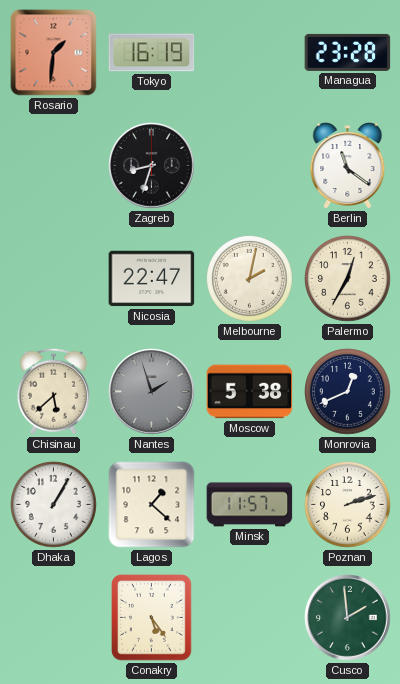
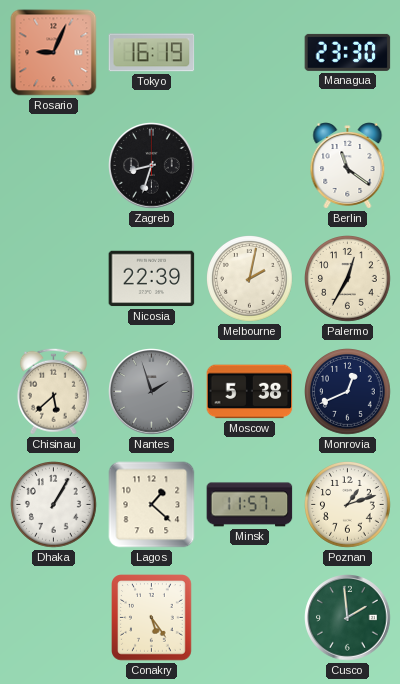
Rosario: 1:31 -> 9:04
Managua: 23:28 -> 23:30
Nicosia: 22:47 -> 22:39
Poznan: 2:12 -> 1:12
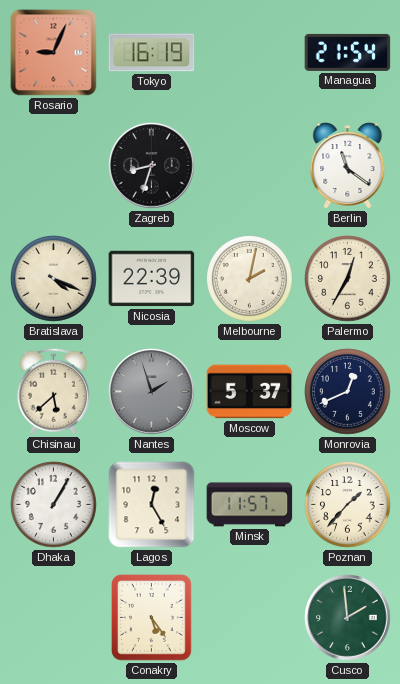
Managua: 23:30 -> 21:54
Bratislava: none -> 4:19
Moscow: 5:38 -> 5:37
Lagos: 1:22 -> 12:25
Poznan: 1:12 -> 1:37
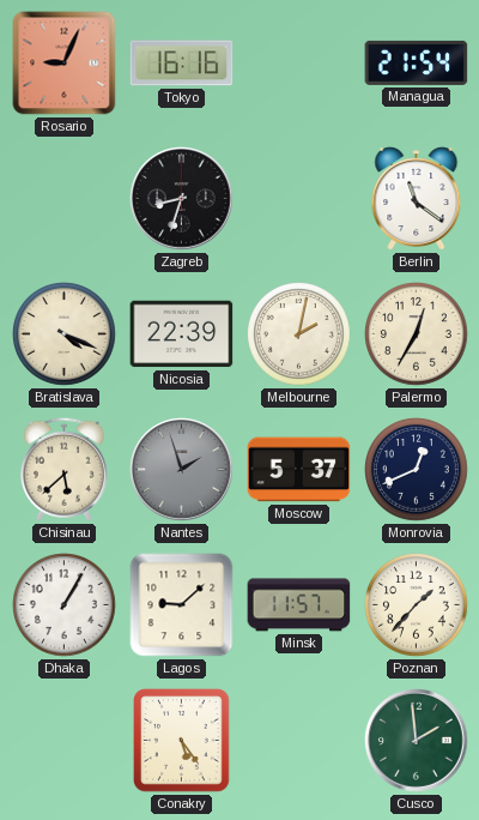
Tokyo: 16:19 -> 16:16
Lagos: 12:25 -> 9:08
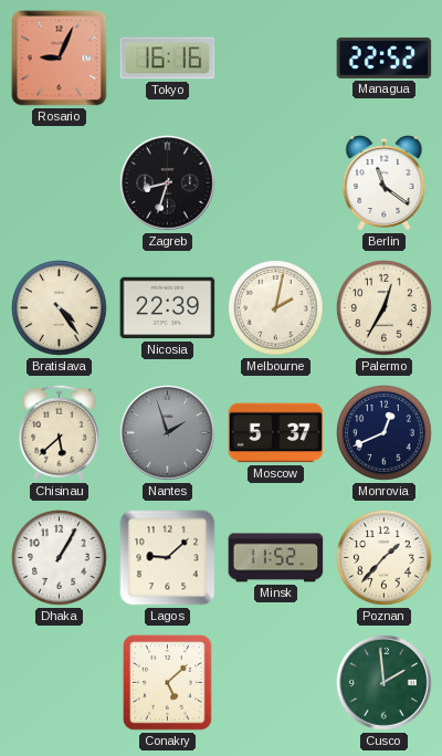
Managua: 21:54 -> 22:52
Bratislava: 4:19 -> 4:24
Minsk: 11:57 -> 11:52
Conakry: 5:24 -> 5:08
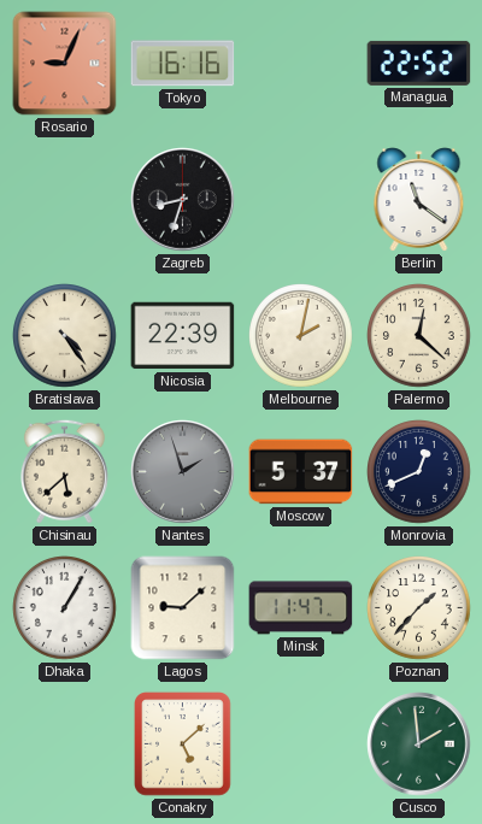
Palermo: 12:35 -> 12:22
Minsk: 11:52 -> 11:47
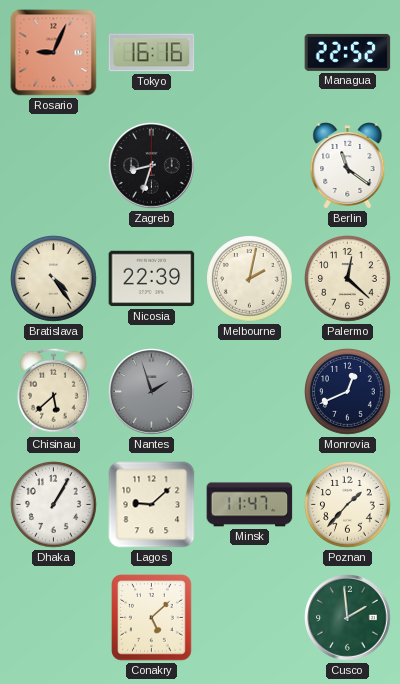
Moscow: 5:37 -> none
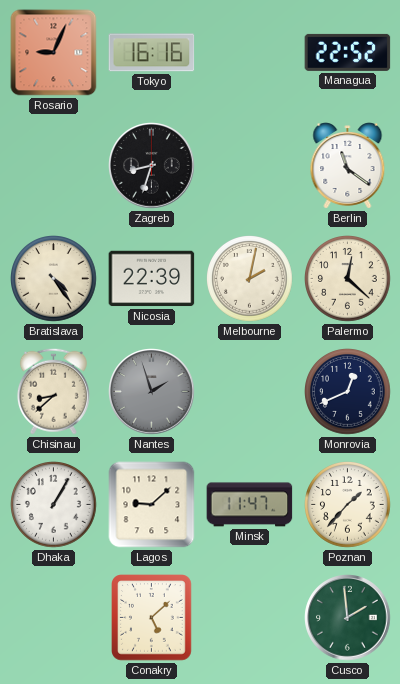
Chisinau: 5:38 -> 8:38
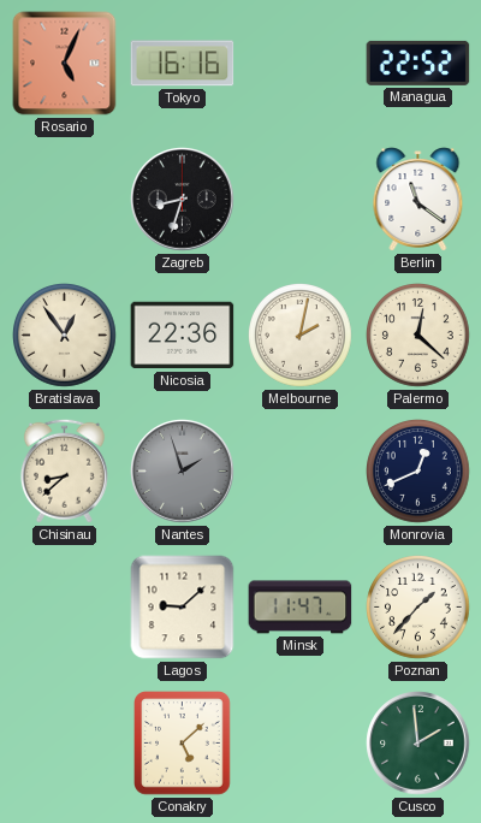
Rosario: 9:04 -> 5:04
Bratislava: 4:24 -> 12:54
Nicosia: 22:39 -> 22:36
Dhaka: 1:05 -> none
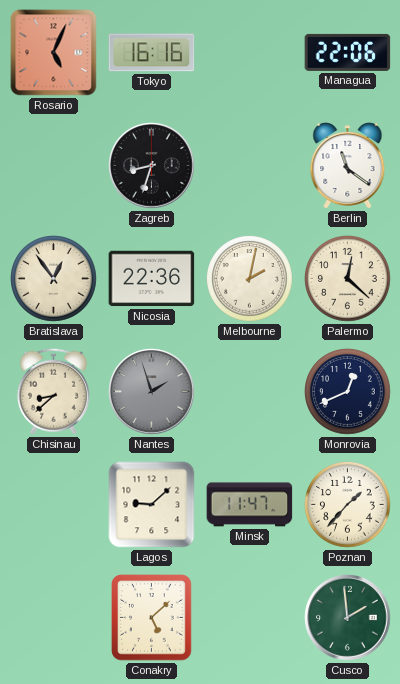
Managua: 22:52 -> 22:06
